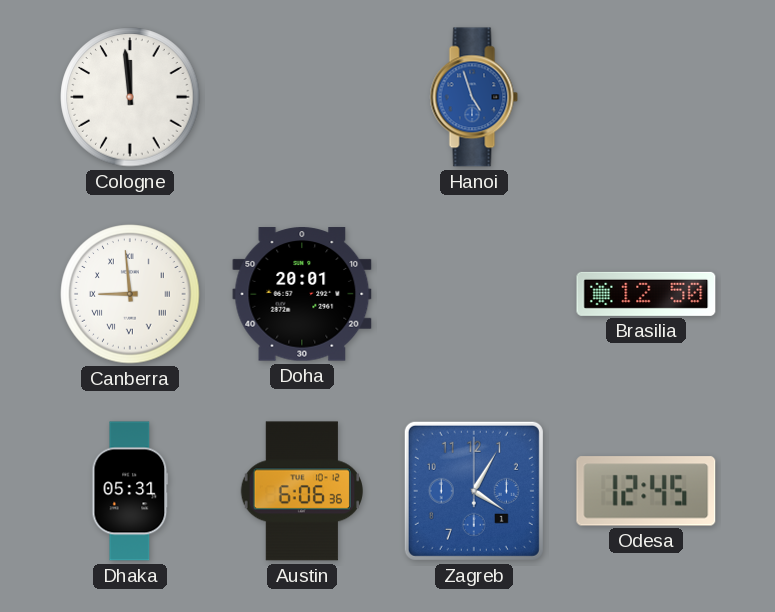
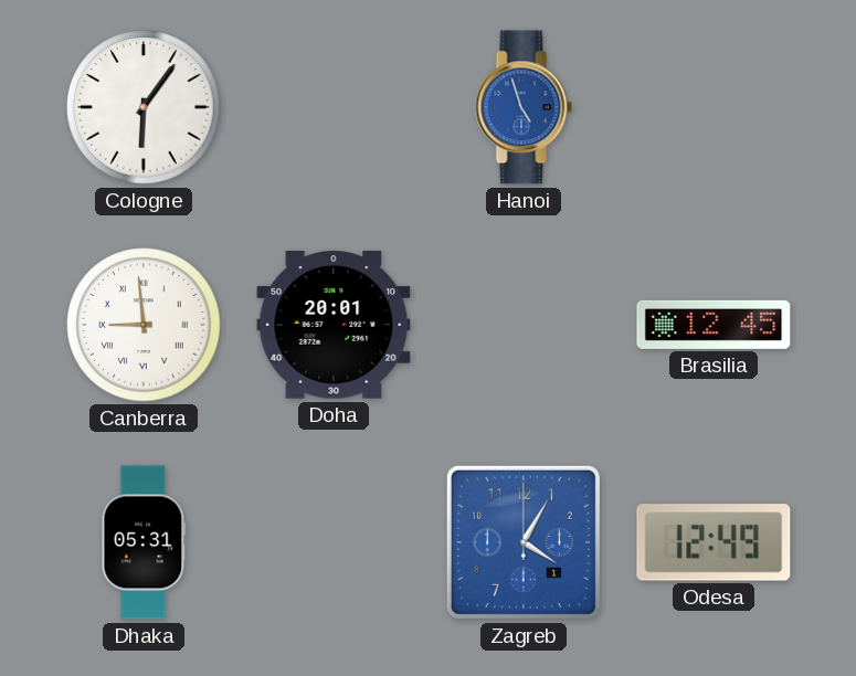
Cologne: 11:59 -> 6:06
Brasilia: 12:50 -> 12:45
Austin: 6:06 -> none
Odesa: 12:45 -> 12:49
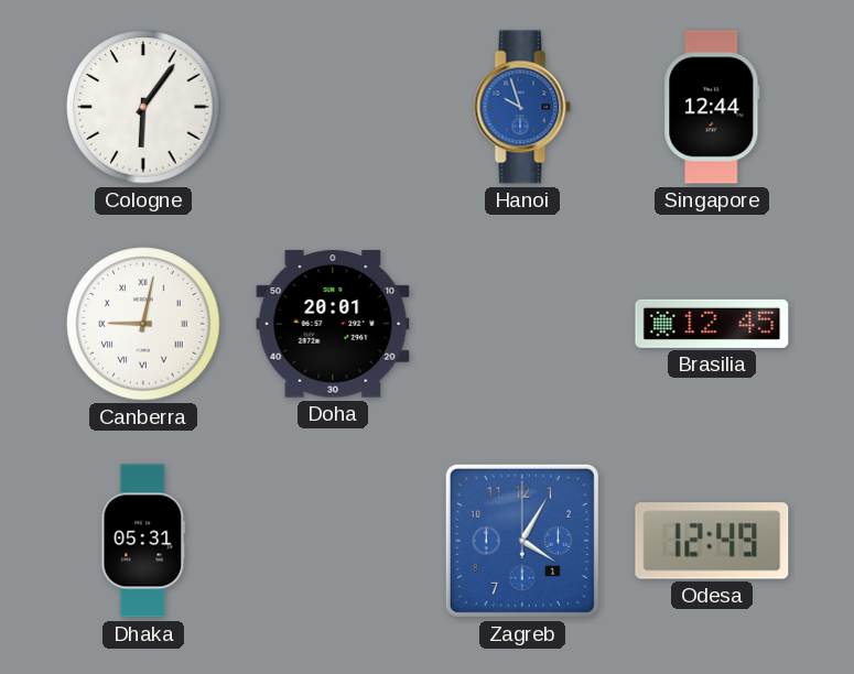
Hanoi: 4:57 -> 9:57
Singapore: none -> 12:44
Canberra: 8:59 -> 9:02
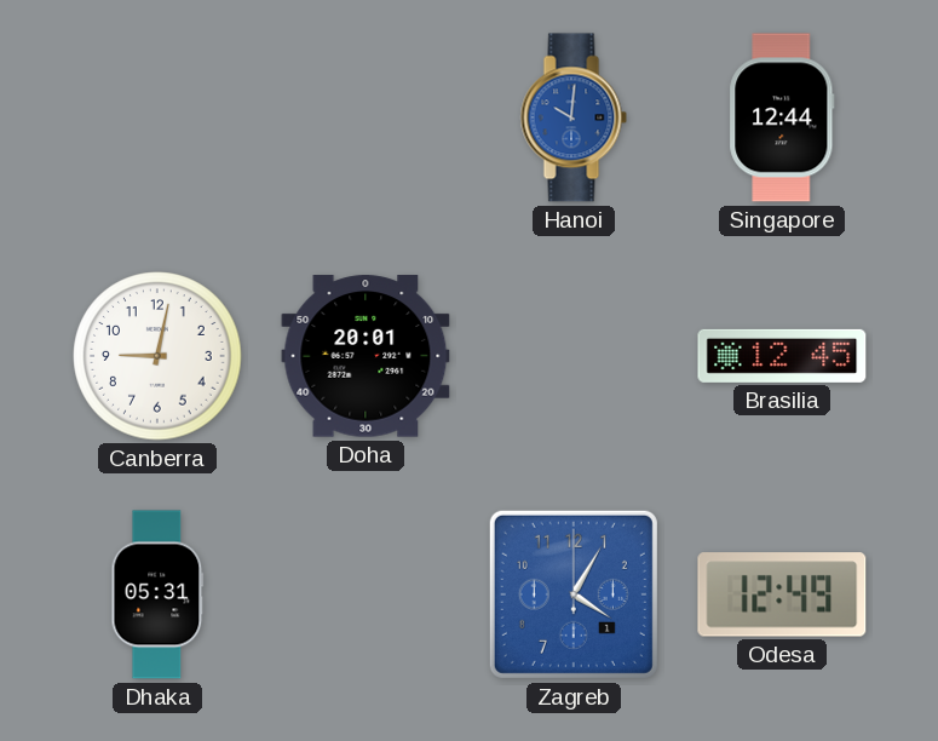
Cologne: 6:06 -> none
Hanoi: 9:57 -> 10:01
Canberra numerals: Roman -> Arabic
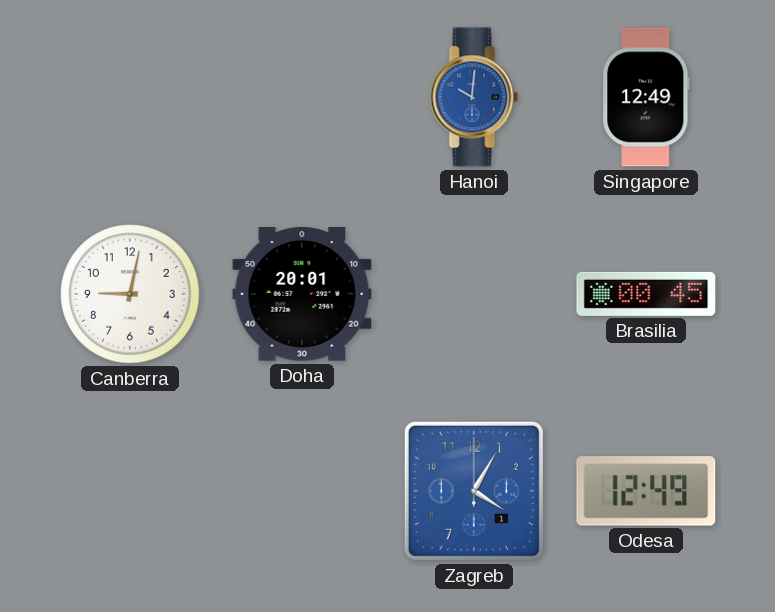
Singapore: 12:44 -> 12:49
Brasilia: 12:45 -> 00:45
Dhaka: 05:31 -> none
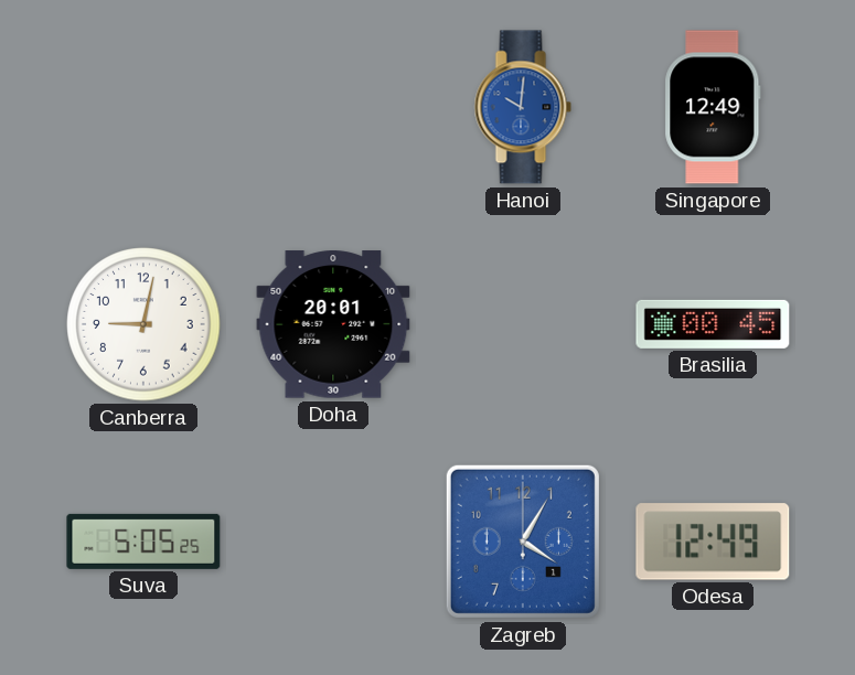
Suva: none -> 5:05
